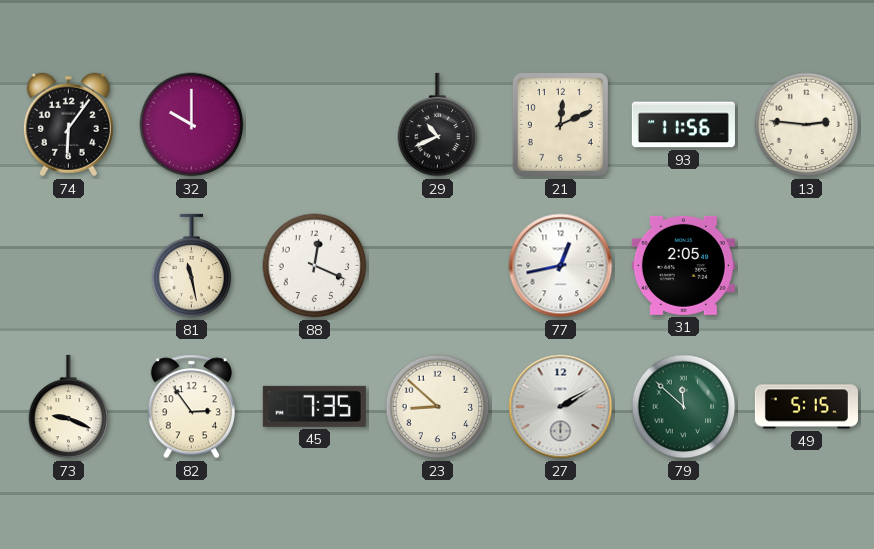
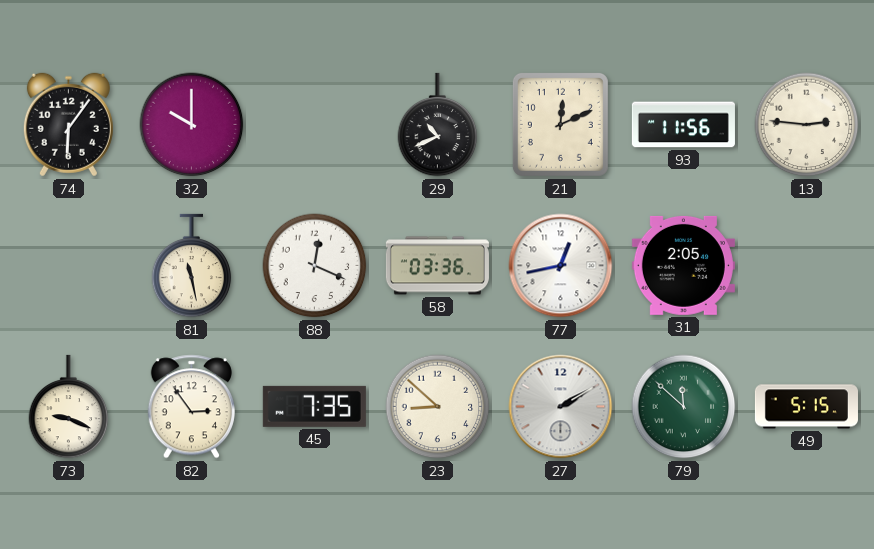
58: none -> 03:36
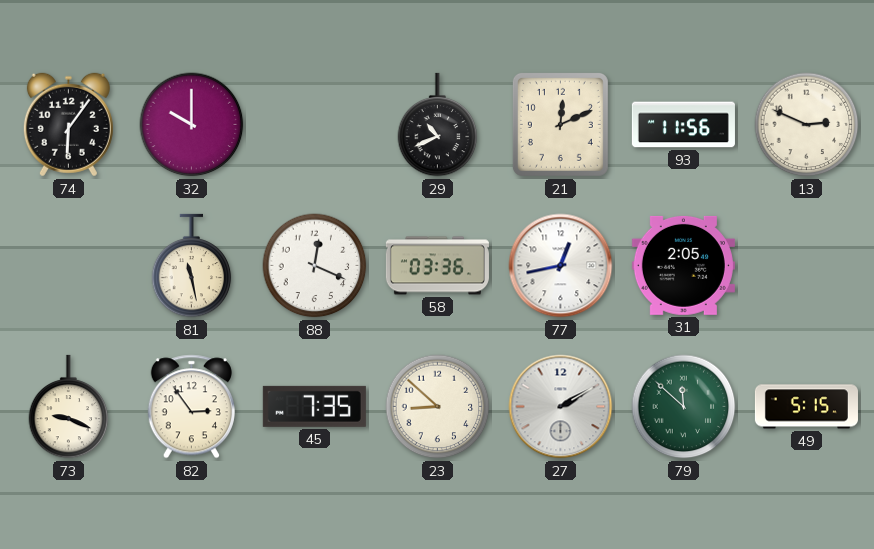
13: 2:46 -> 2:49
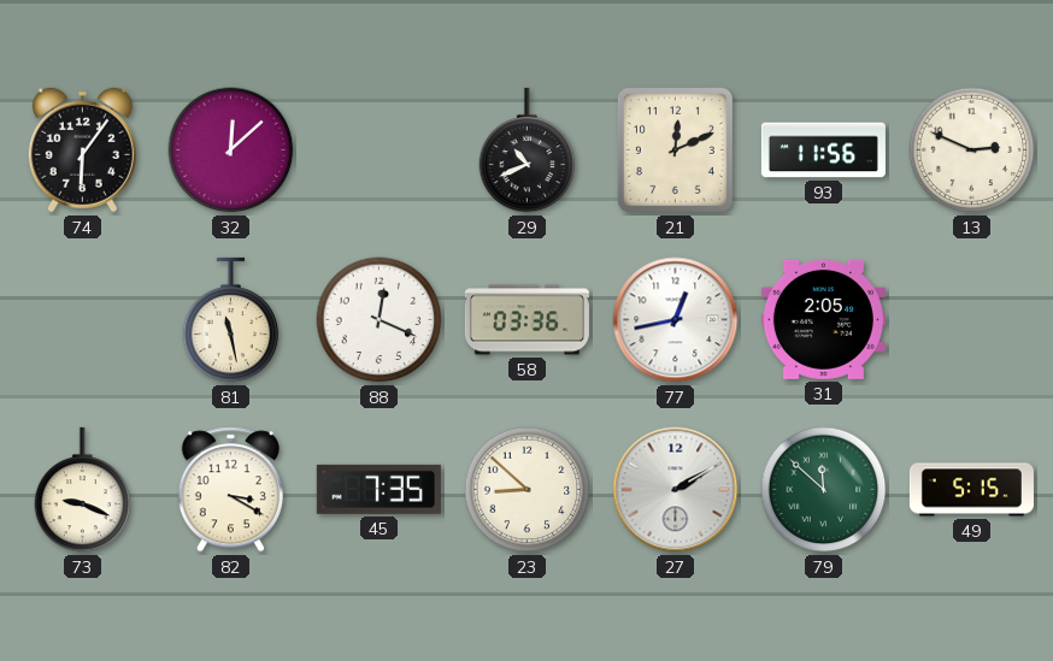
32: 10:00 -> 12:08
82: 2:54 -> 3:20
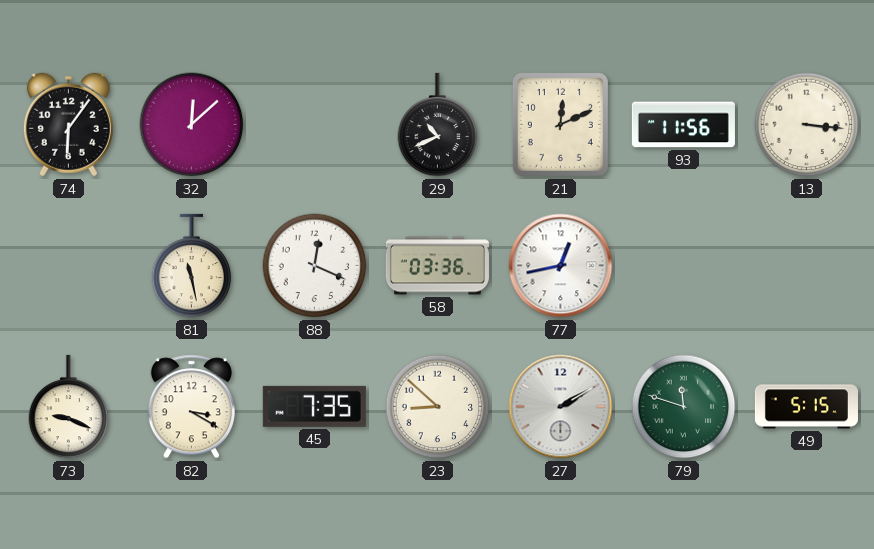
13: 2:49 -> 3:16
31: 2:05 -> none
79: 11:52 -> 11:48
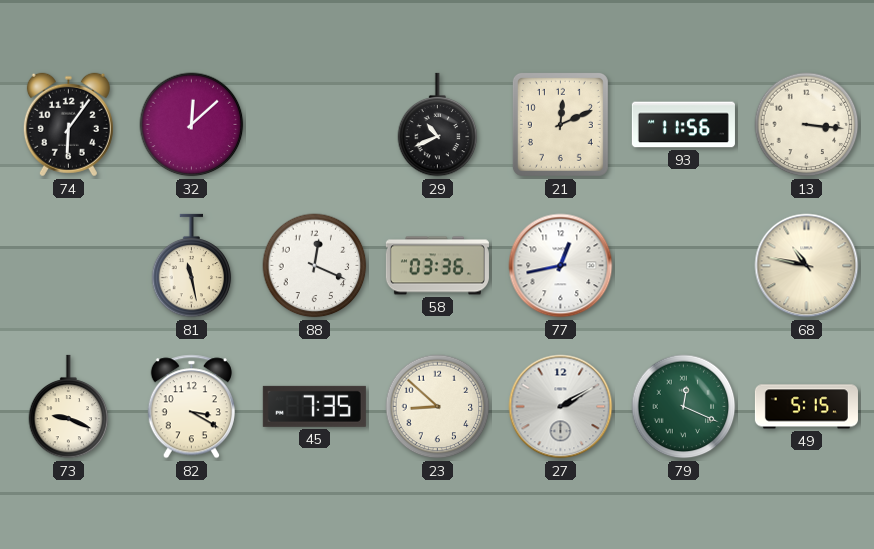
68: none -> 10:47
79: 11:48 -> 12:19
